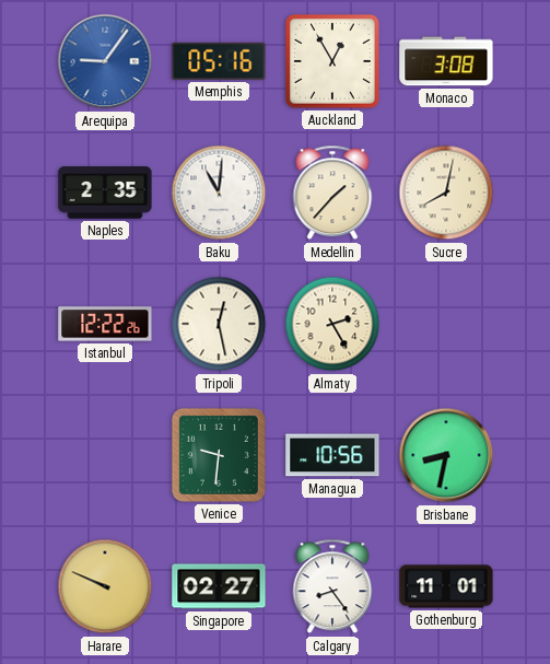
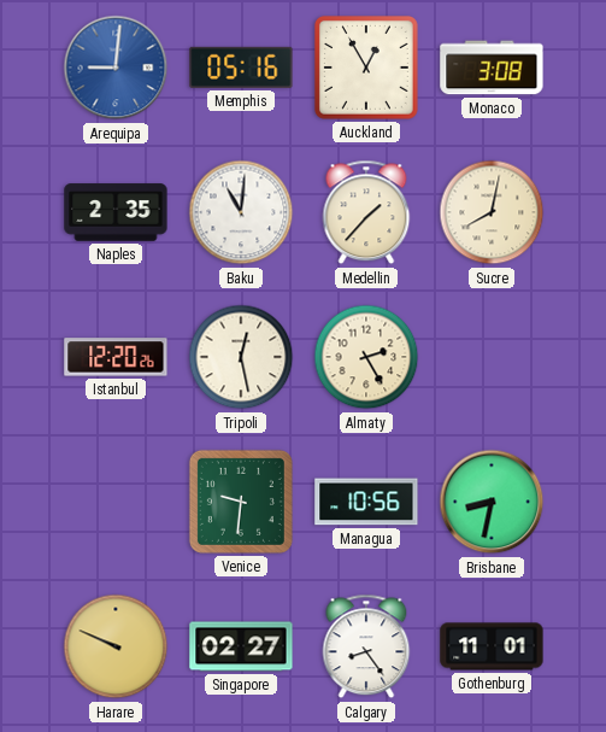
Arequipa: 9:06 -> 9:01
Istanbul: 12:22 -> 12:20
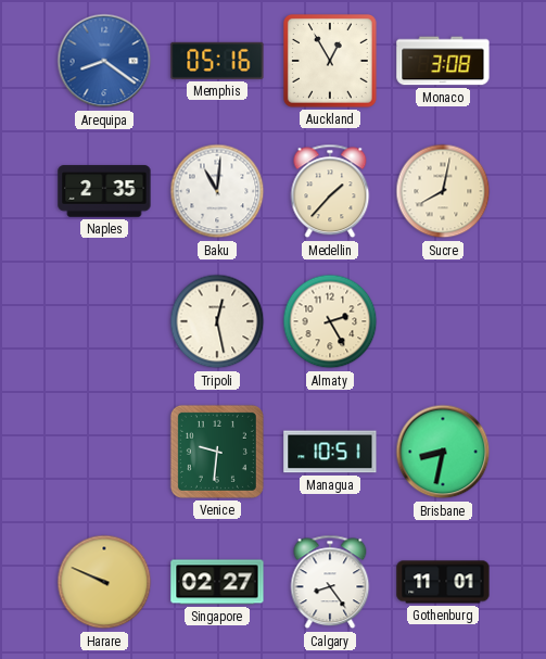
Arequipa: 9:01 -> 8:21
Istanbul: 12:20 -> none
Managua: 10:56 -> 10:51
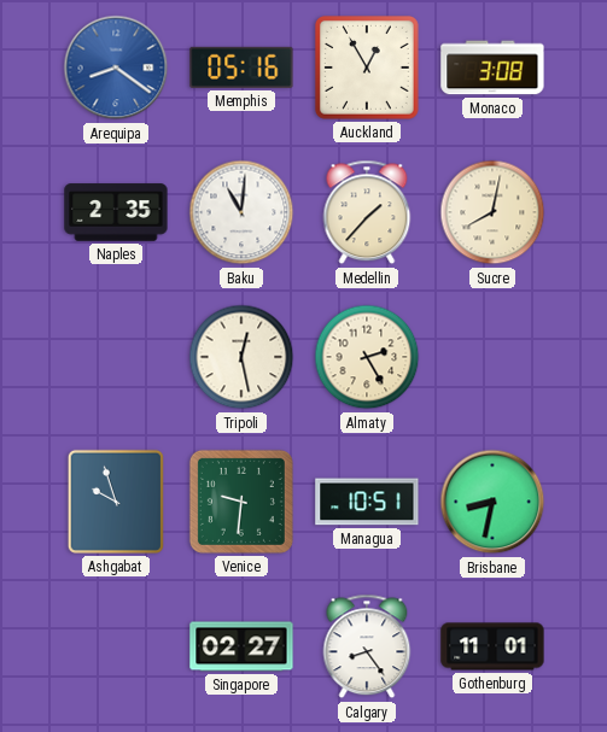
Ashgabat: none -> 9:57
Harare: 9:49 -> none
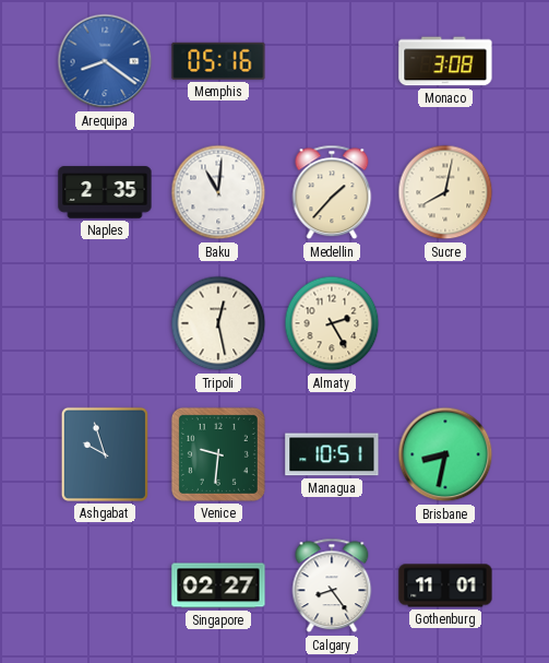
Auckland: 12:55 -> none
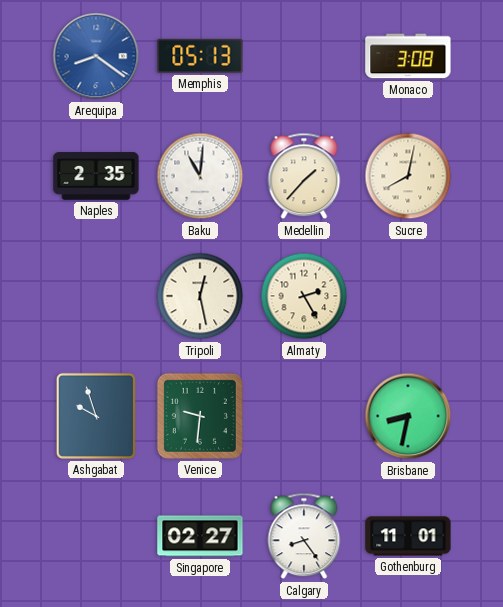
Memphis: 05:16 -> 05:13
Managua: 10:51 -> none
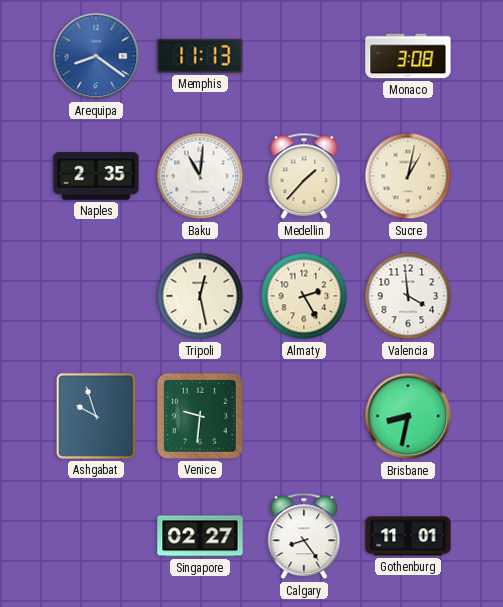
Memphis: 05:13 -> 11:13
Sucre: 8:02 -> 1:02
Valencia: none -> 3:59
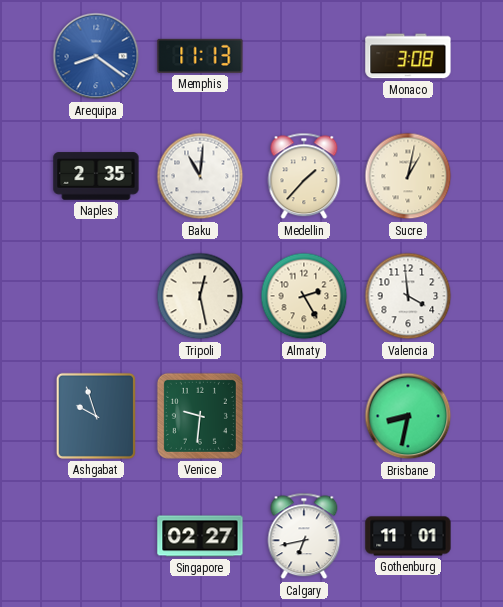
Calgary: 8:24 -> 6:43
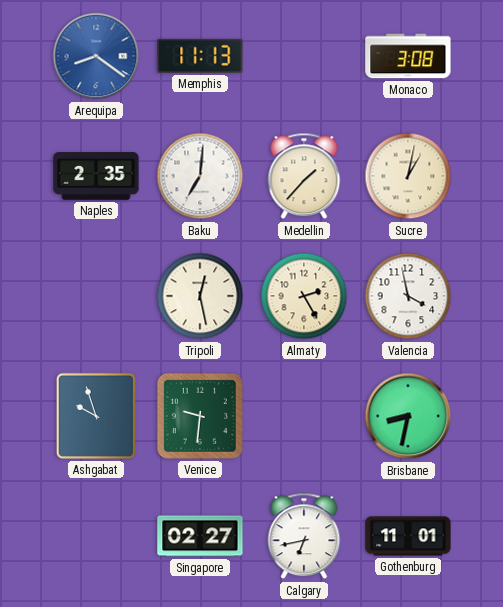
Baku: 11:01 -> 7:01
Valencia: 3:59 -> 3:58
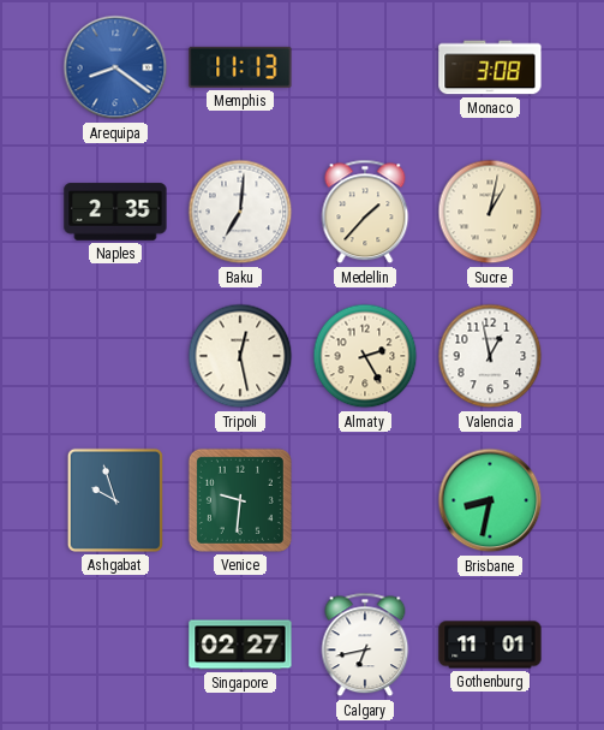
Valencia: 3:58 -> 12:58
